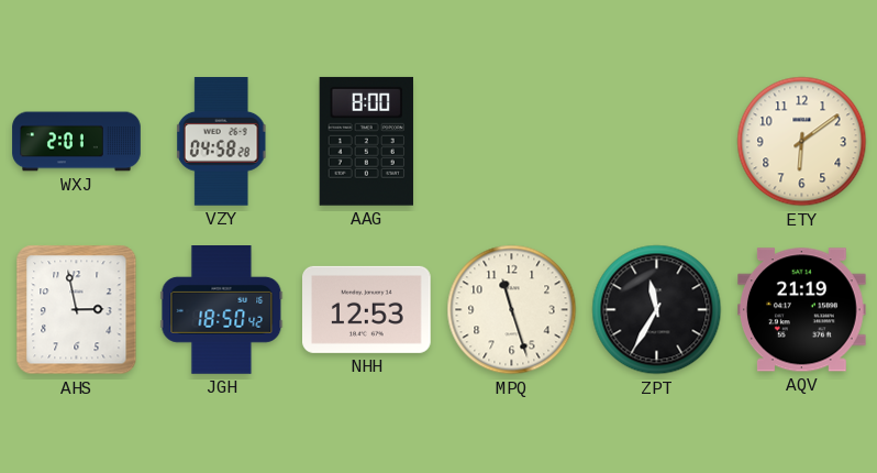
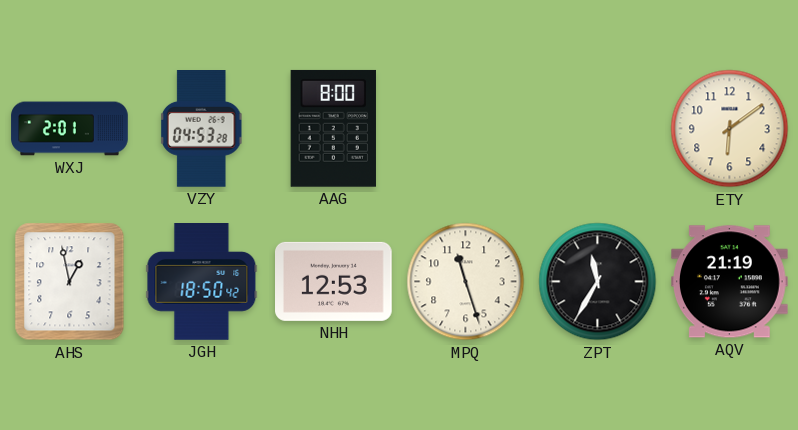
VZY: 04:58 -> 04:53
AHS: 2:58 -> 12:58
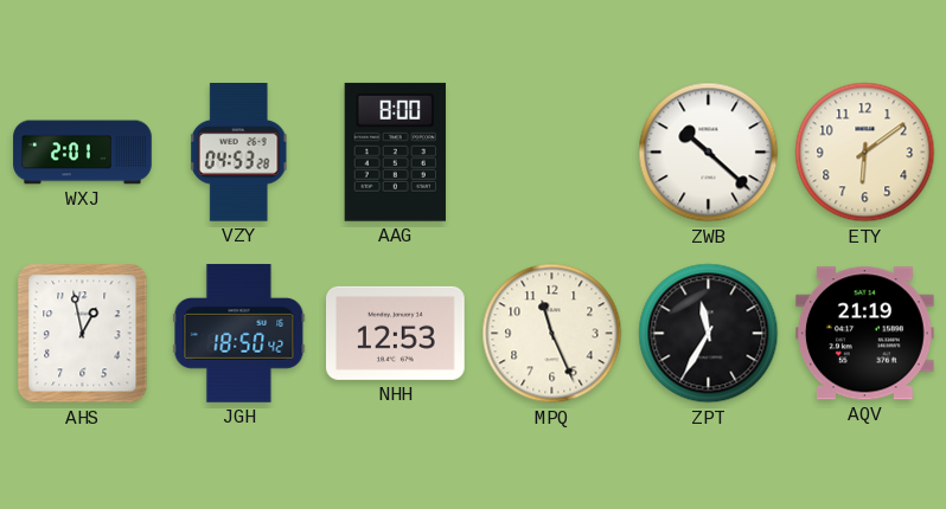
ZWB: none -> 10:22
MPQ: 11:27 -> 11:26
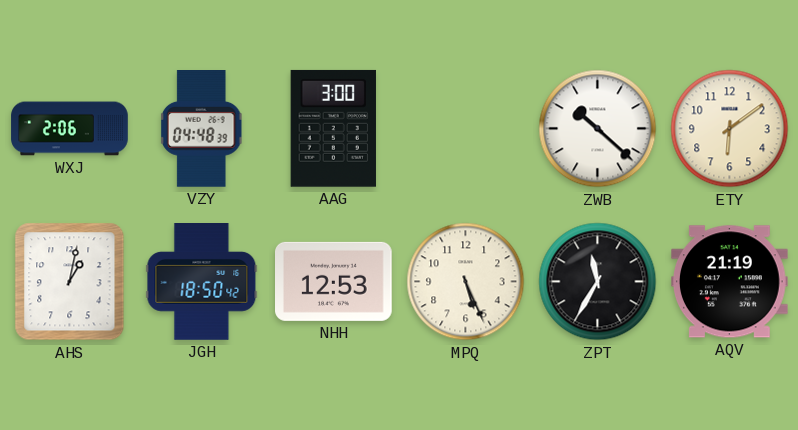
WXJ: 2:01 -> 2:06
VZY: 04:53 -> 04:48
AAG: 8:00 -> 3:00
AHS: 12:58 -> 1:02
MPQ: 11:26 -> 5:26
